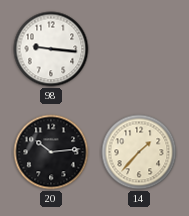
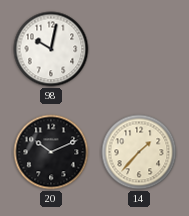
98: 9:16 -> 10:02
20: 10:14 -> 10:11
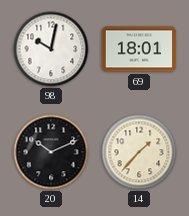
69: none -> 18:01
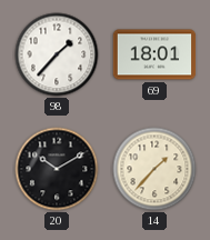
98: 10:02 -> 1:37
20: 10:11 -> 10:10
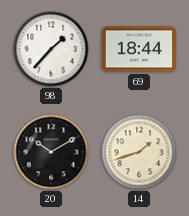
69: 18:01 -> 18:44
14: 1:37 -> 1:42
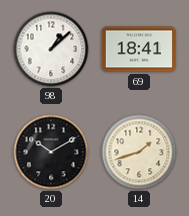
98: 1:37 -> 1:08
69: 18:44 -> 18:41
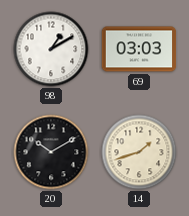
98: 1:08 -> 1:10
69: 18:41 -> 03:03
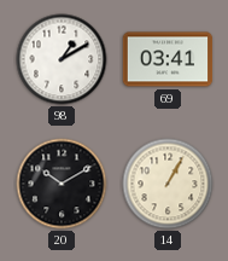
69: 03:03 -> 03:41
14: 1:42 -> 1:05
